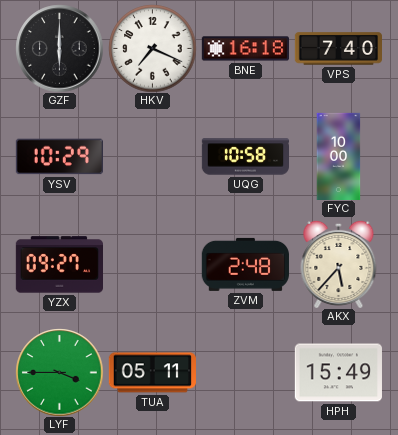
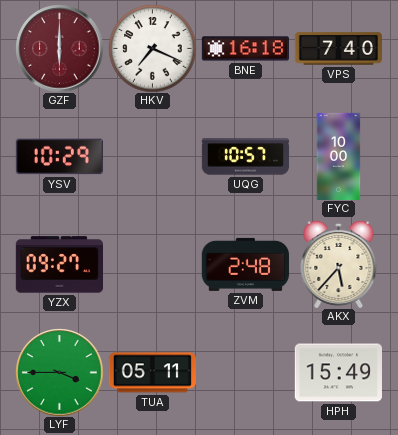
GZF dial: black -> burgundy
UQG: 10:58 -> 10:57
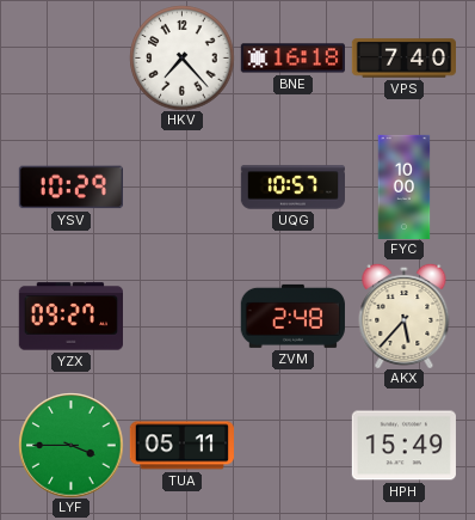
GZF: 6:00 -> none
HKV: 7:19 -> 7:23
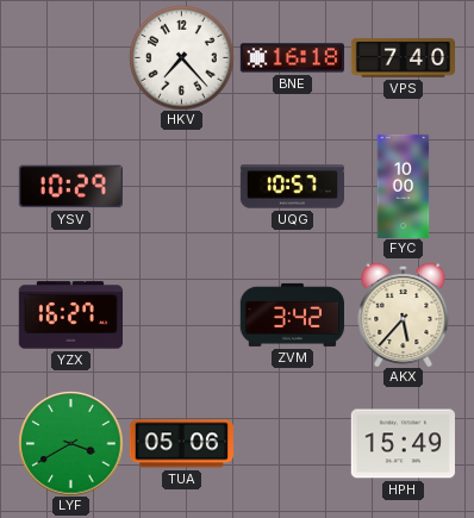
YZX: 09:27 -> 16:27
ZVM: 2:48 -> 3:42
LYF: 3:45 -> 3:40
TUA: 05:11 -> 05:06
